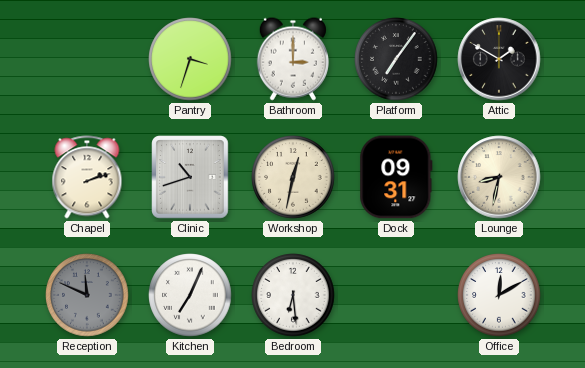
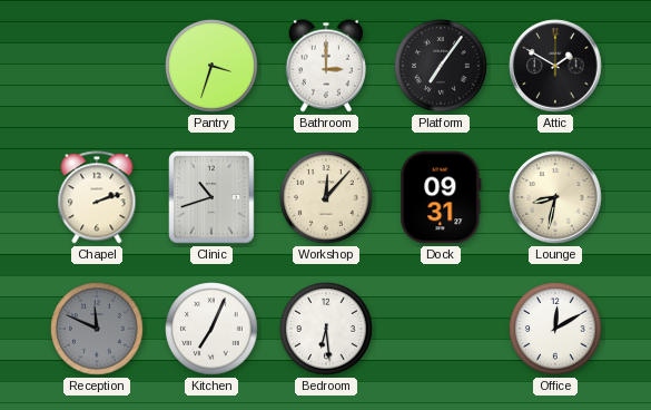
Workshop: 12:32 -> 12:07
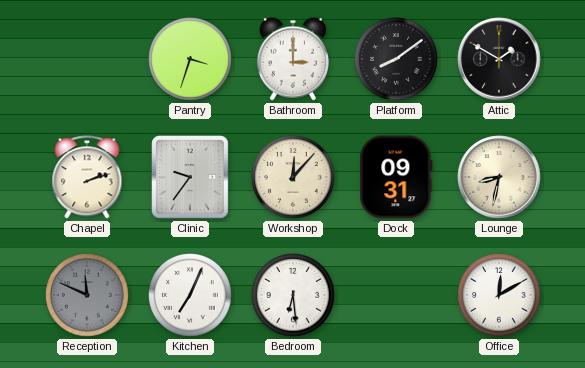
Platform: 7:06 -> 8:09
Clinic: 10:42 -> 9:36
